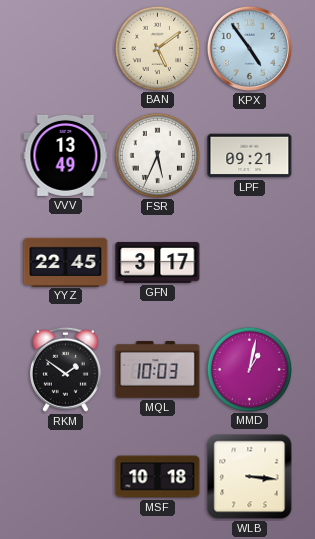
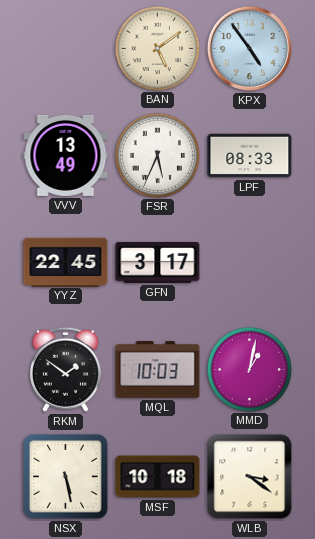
LPF: 09:21 -> 08:33
NSX: none -> 5:28
WLB: 3:16 -> 3:21
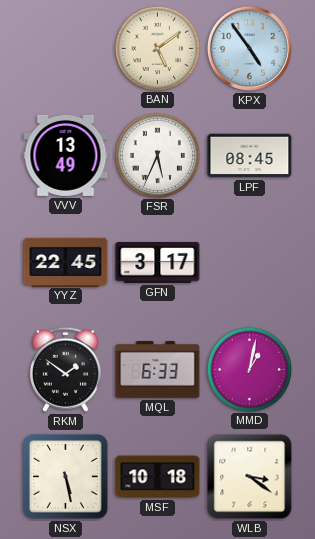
LPF: 08:33 -> 08:45
MQL: 10:03 -> 6:33
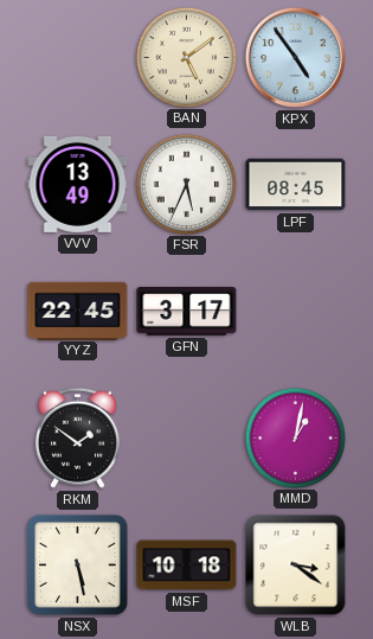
MQL: 6:33 -> none
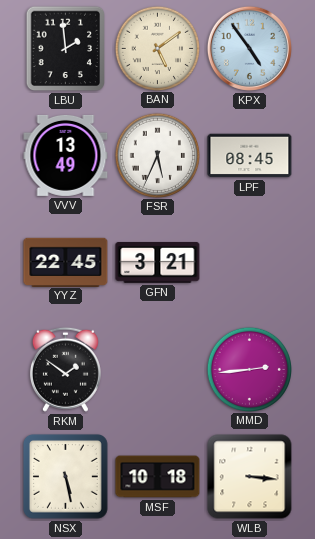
LBU: none -> 1:59
GFN: 3:17 -> 3:21
MMD: 1:02 -> 2:44
WLB: 3:21 -> 3:16
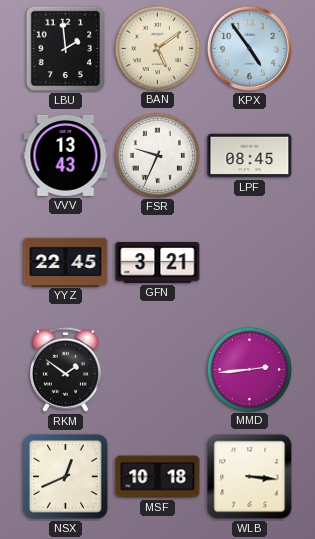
VVV: 13:49 -> 13:43
FSR: 5:34 -> 9:34
NSX: 5:28 -> 12:41
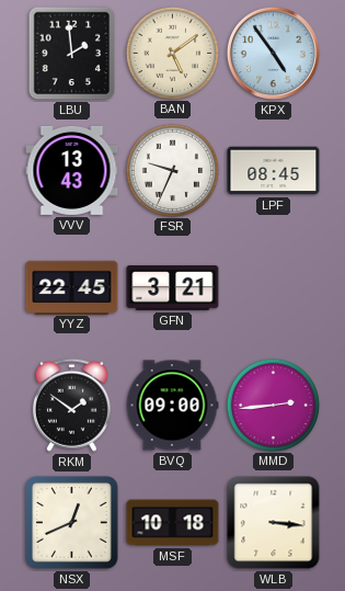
BVQ: none -> 09:00
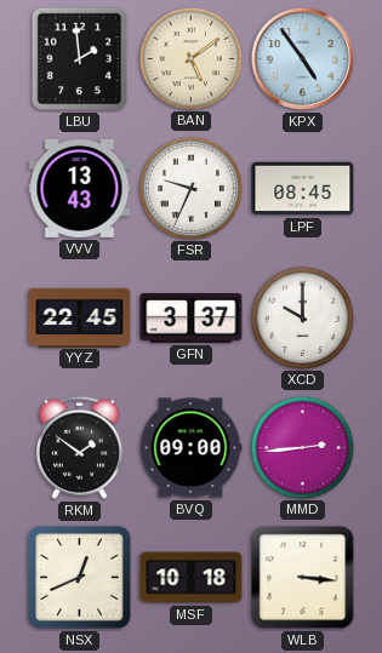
GFN: 3:21 -> 3:37
XCD: none -> 10:00
